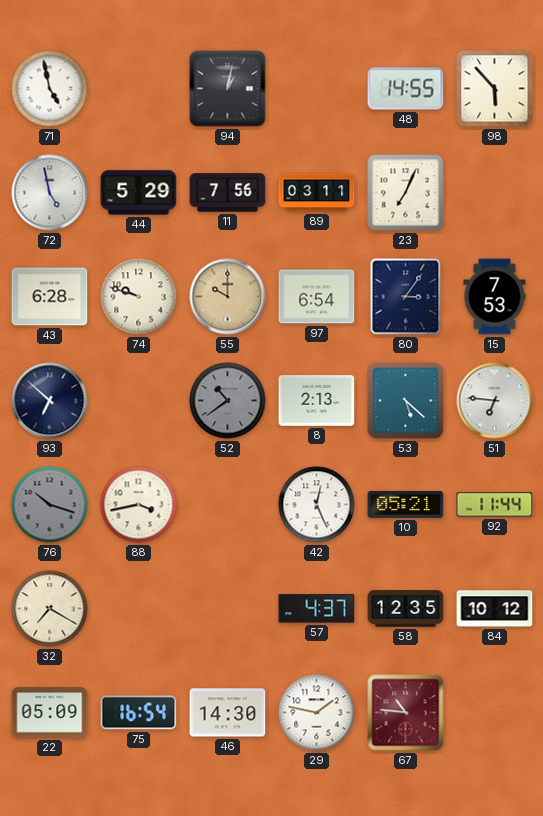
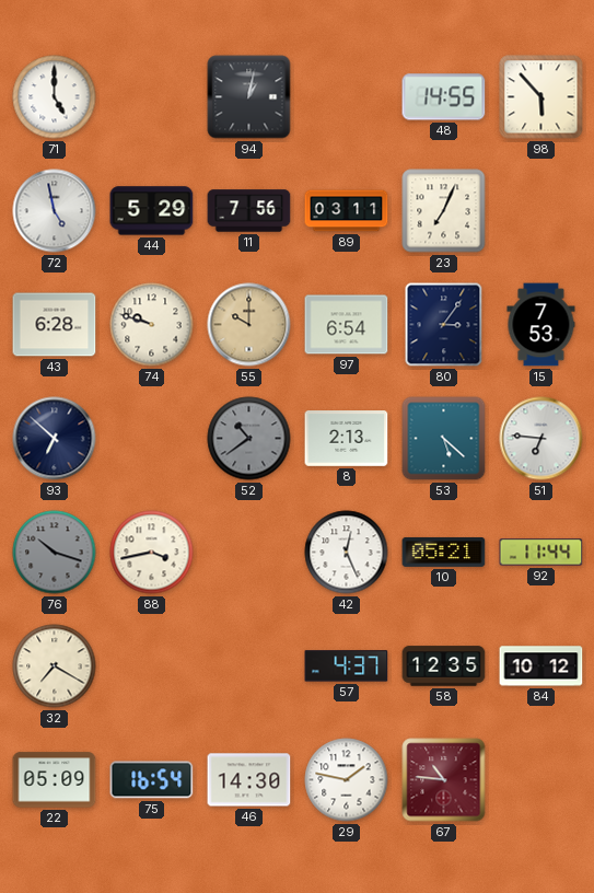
71: 4:58 -> 5:00
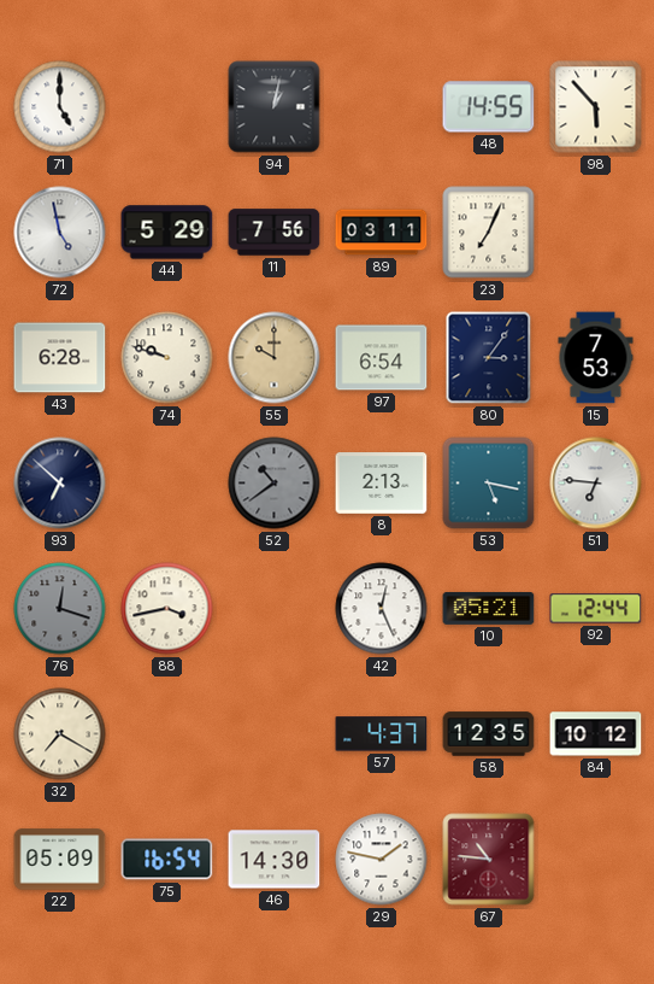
53: 5:22 -> 5:17
76: 10:18 -> 12:18
92: 11:44 -> 12:44
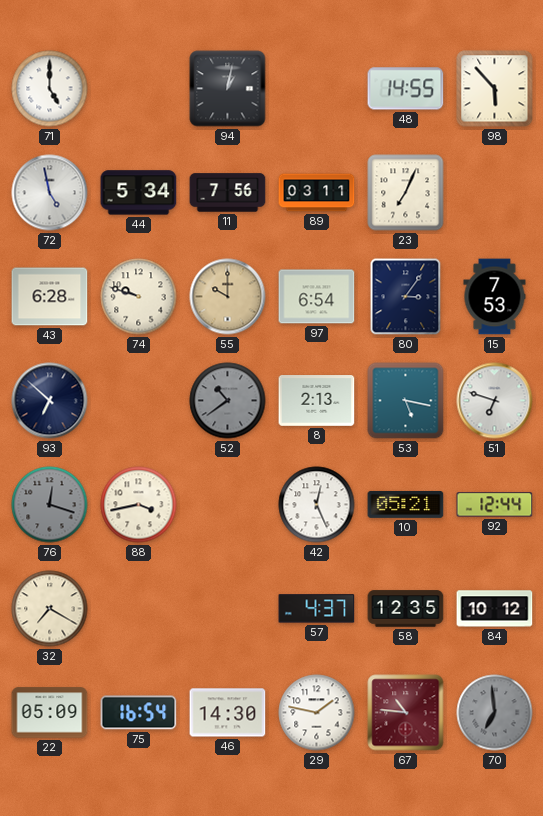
44: 5:29 -> 5:34
51: 6:46 -> 6:48
70: none -> 6:59
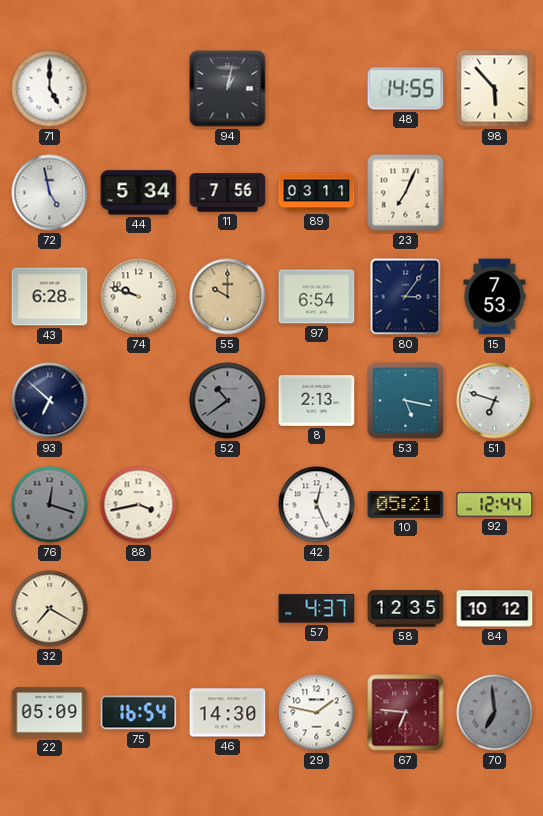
67: 10:46 -> 6:46
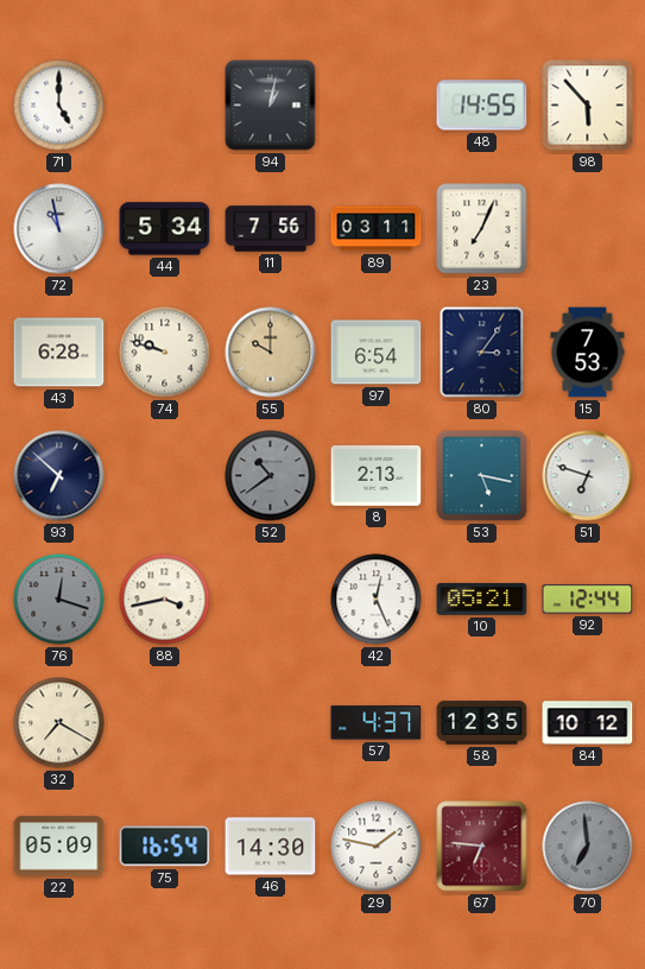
72: 4:58 -> 10:58
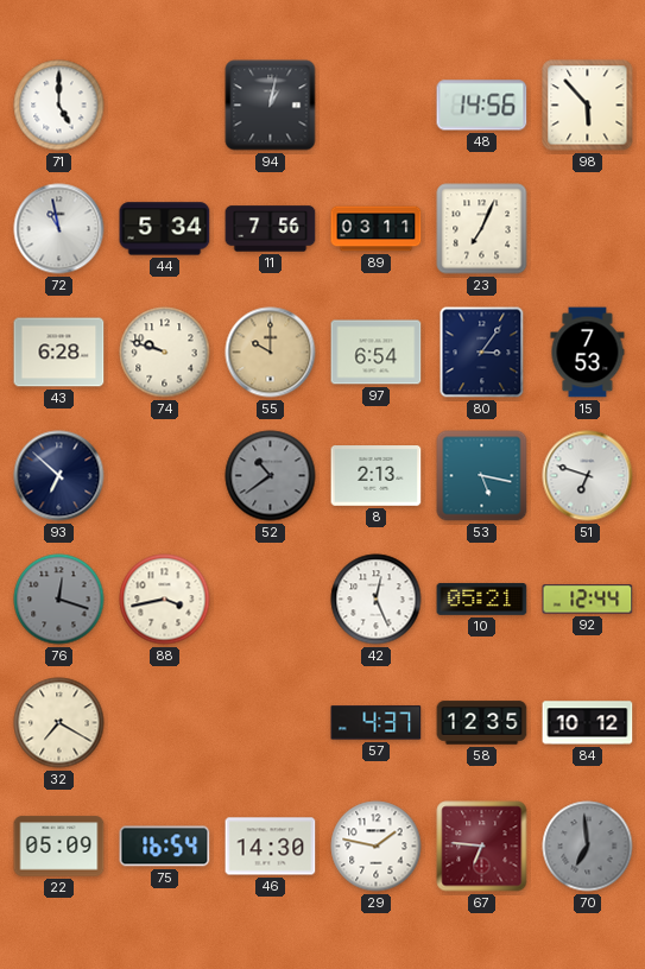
48: 14:55 -> 14:56
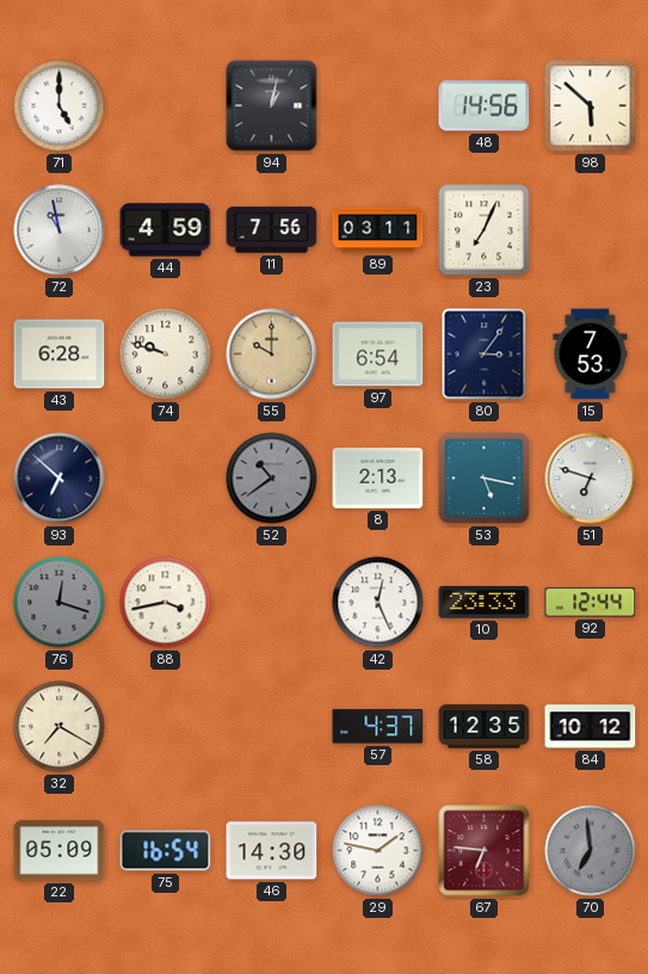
98: 5:53 -> 5:52
44: 5:34 -> 4:59
10: 05:21 -> 23:33
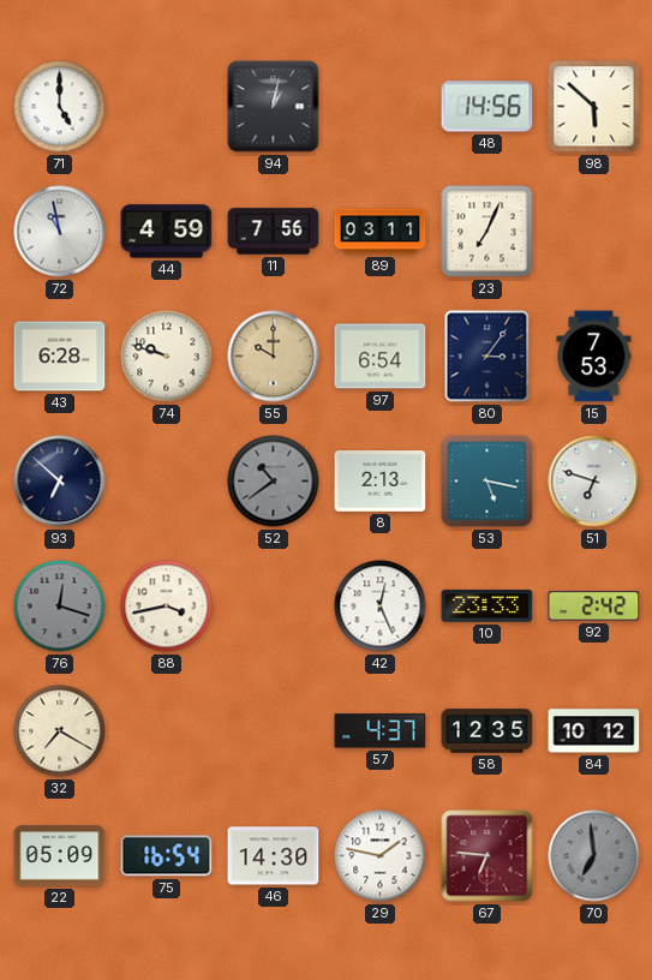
92: 12:44 -> 2:42
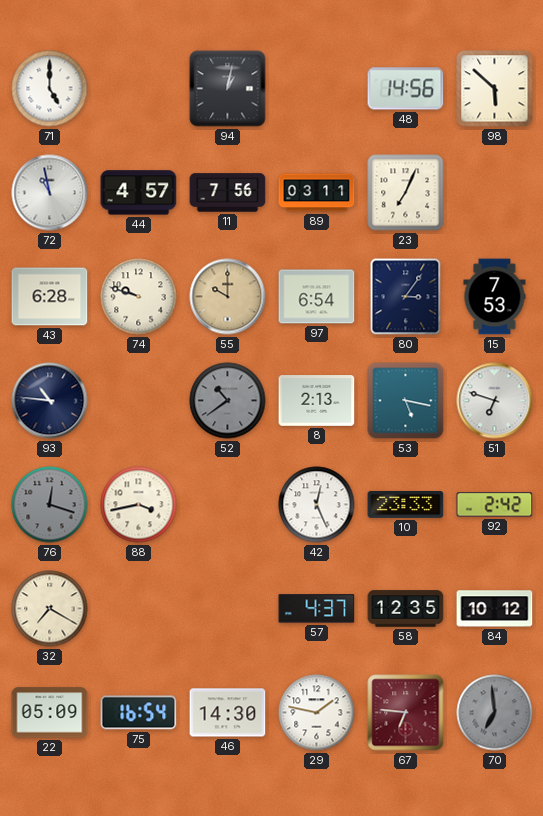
44: 4:59 -> 4:57
93: 6:52 -> 10:46
